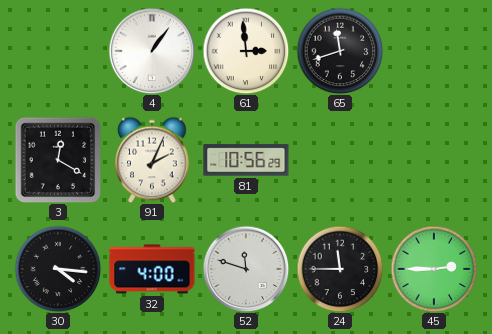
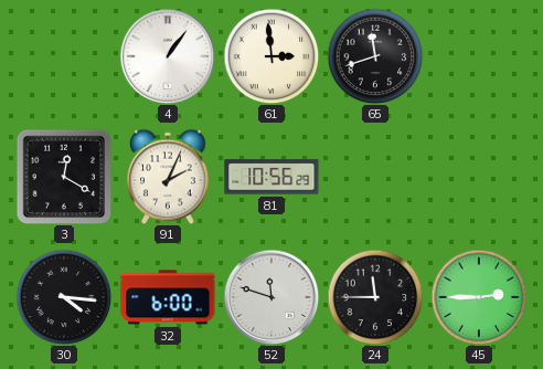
32: 4:00 -> 6:00
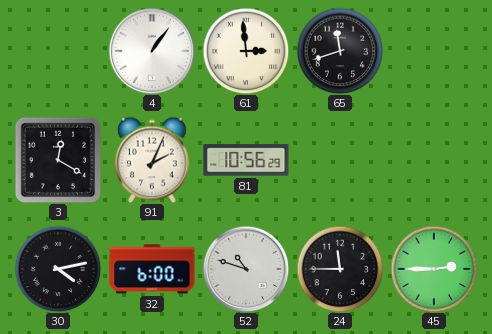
30: 4:16 -> 4:13
52: 11:48 -> 10:48
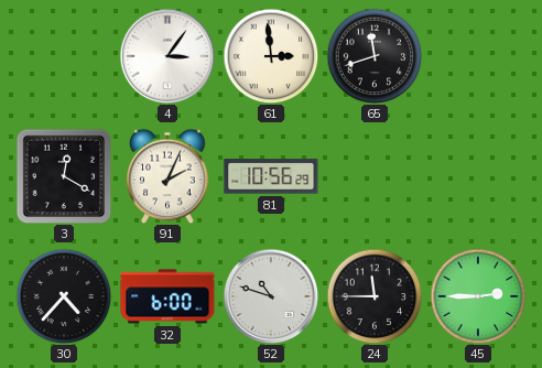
4: 1:06 -> 3:06
30: 4:13 -> 4:37
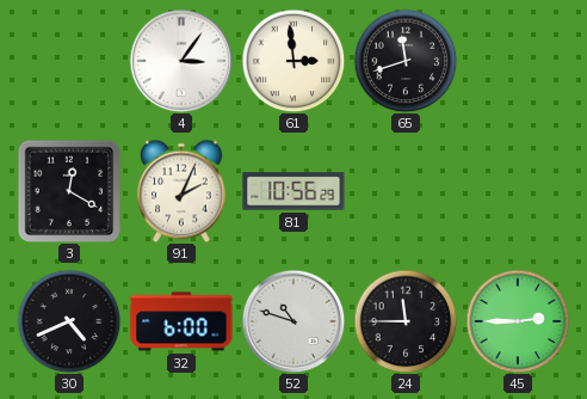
30: 4:37 -> 4:41
